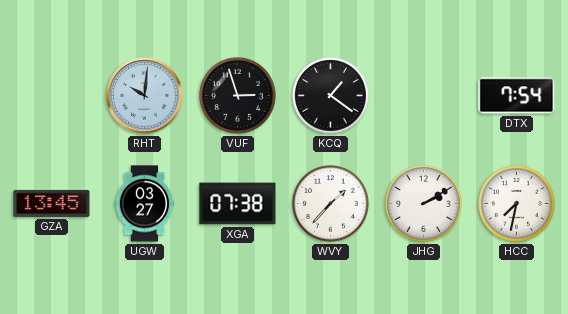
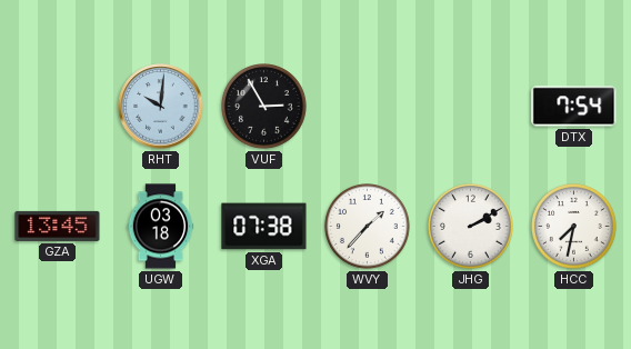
VUF: 2:57 -> 2:55
KCQ: 1:21 -> none
UGW: 03:27 -> 03:18
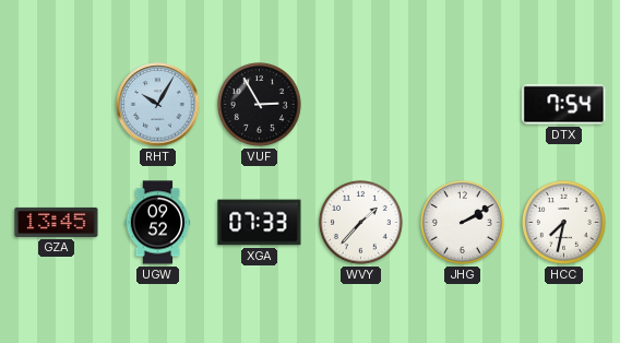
RHT: 10:01 -> 10:05
UGW: 03:18 -> 09:52
XGA: 07:38 -> 07:33
